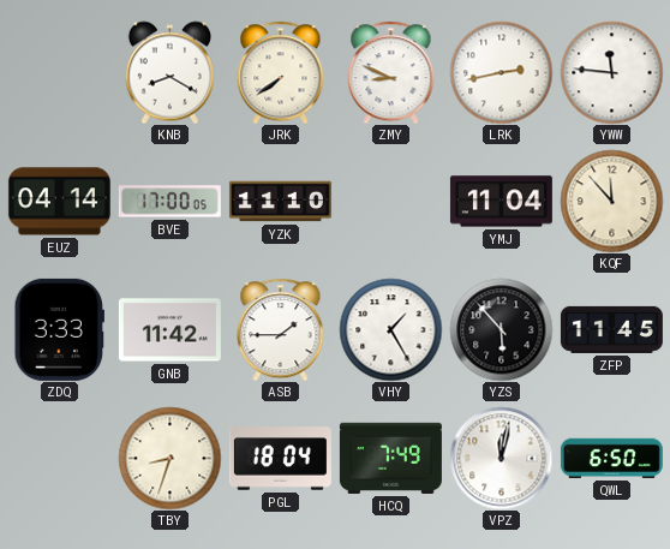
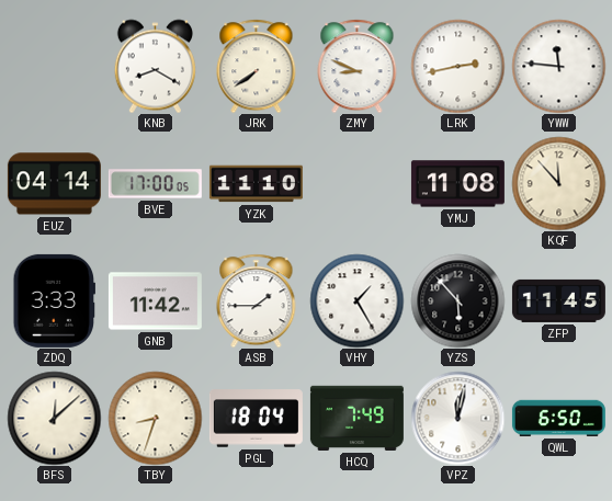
YMJ: 11:04 -> 11:08
BFS: none -> 12:08
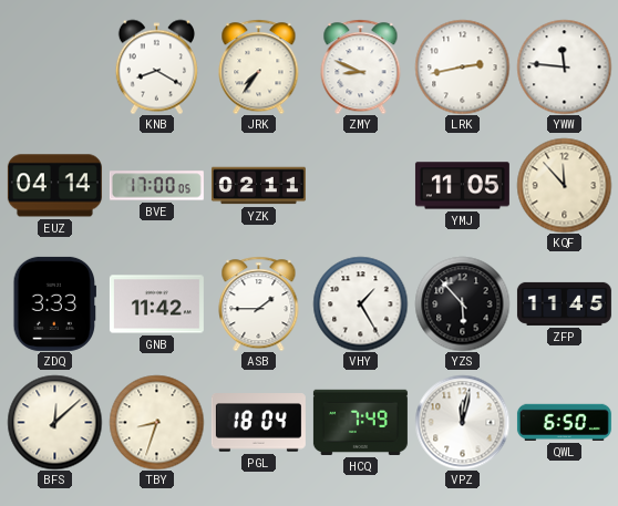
JRK: 7:39 -> 7:36
YZK: 11:10 -> 02:11
YMJ: 11:08 -> 11:05
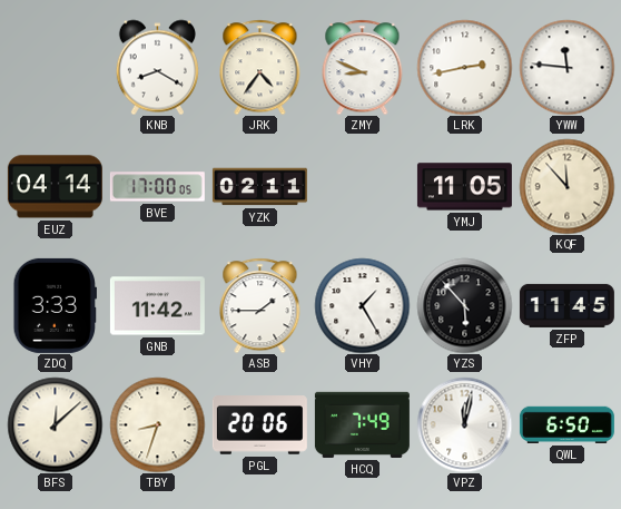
JRK: 7:36 -> 4:36
PGL: 18:04 -> 20:06
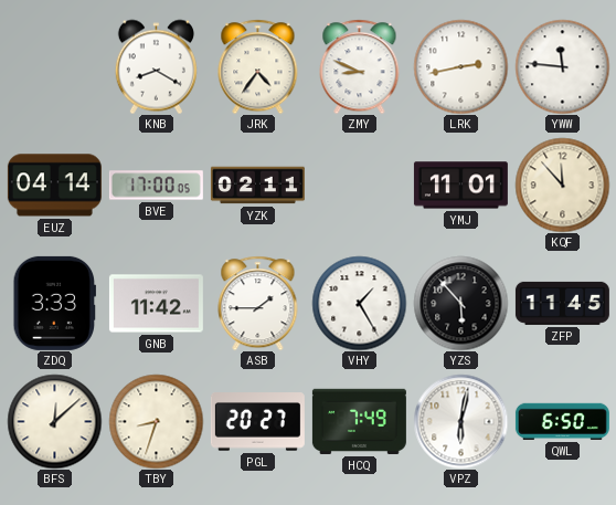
YMJ: 11:05 -> 11:01
PGL: 20:06 -> 20:27
VPZ: 12:02 -> 6:02
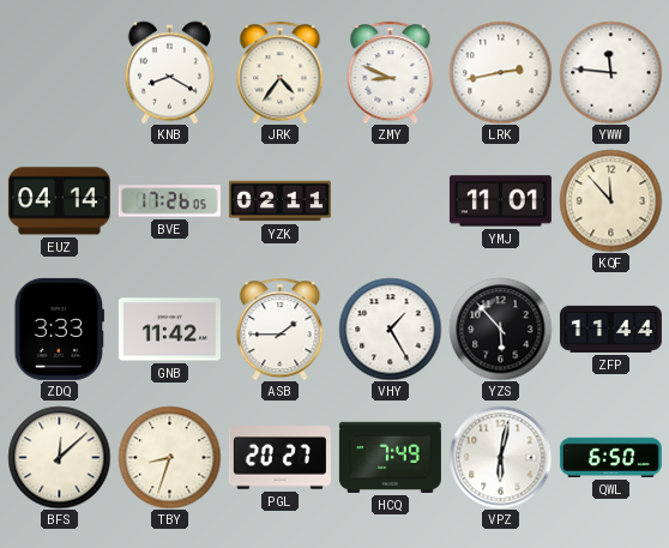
BVE: 17:00 -> 17:26
ZFP: 11:45 -> 11:44
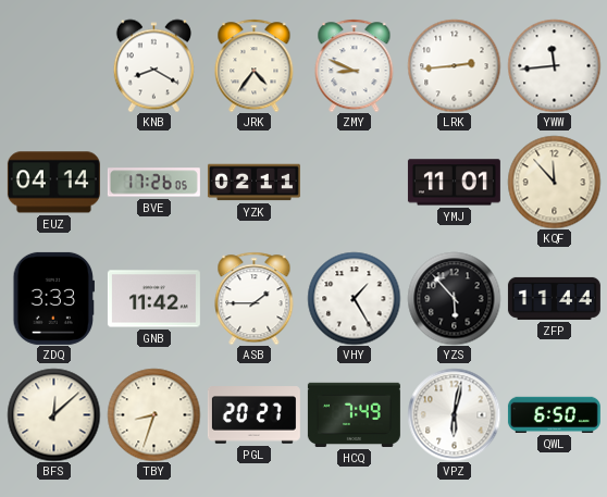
LRK: 2:43 -> 2:44
YWW: 11:46 -> 11:44
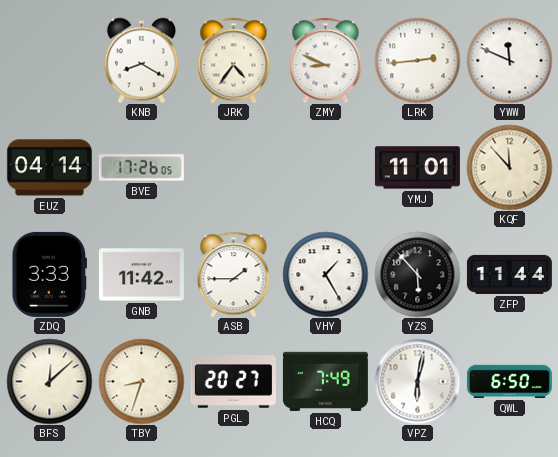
YWW: 11:44 -> 11:49
YZK: 02:11 -> none
